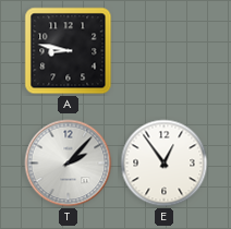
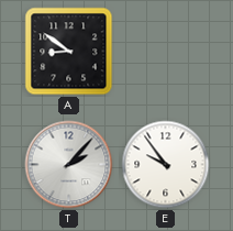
A: 8:47 -> 8:51
E: 12:54 -> 9:54
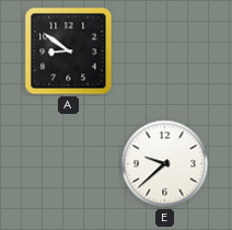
T: 2:07 -> none
E: 9:54 -> 9:38
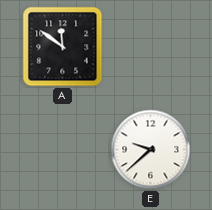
A: 8:51 -> 11:51
